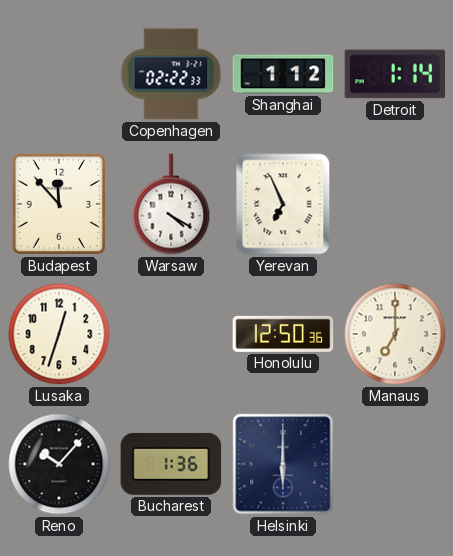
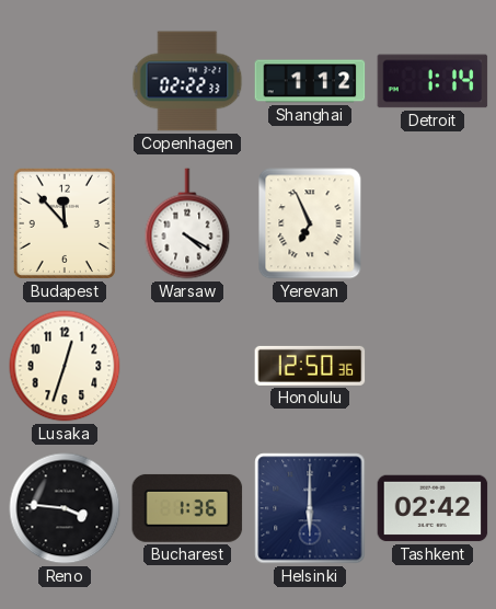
Manaus: 7:00 -> none
Reno: 10:07 -> 3:46
Tashkent: none -> 02:42
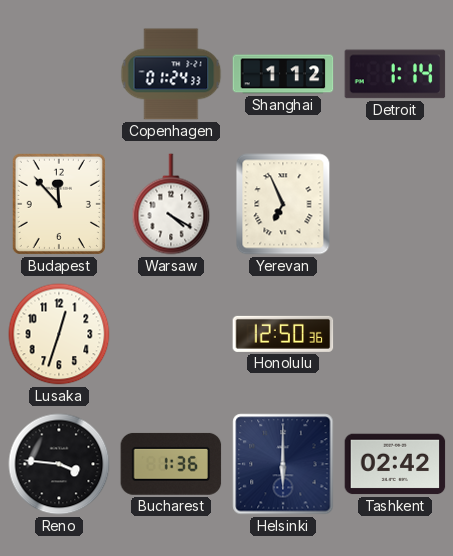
Copenhagen: 02:22 -> 01:24
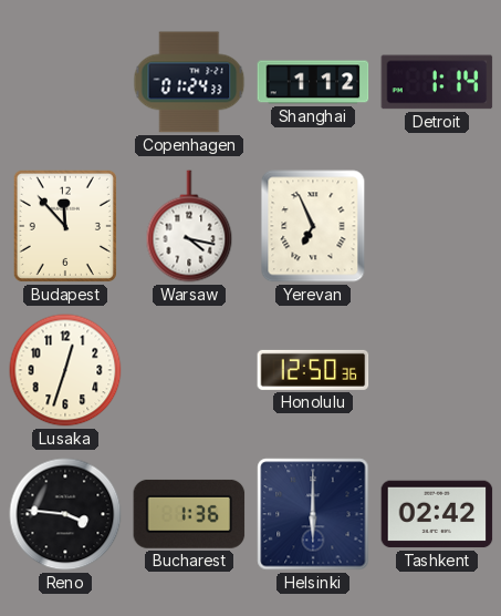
Warsaw: 4:20 -> 4:17
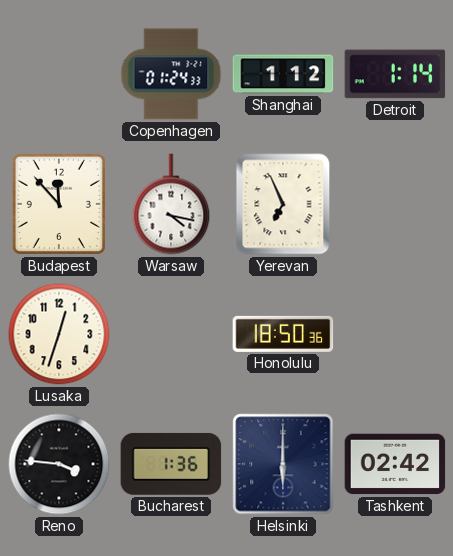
Honolulu: 12:50 -> 18:50
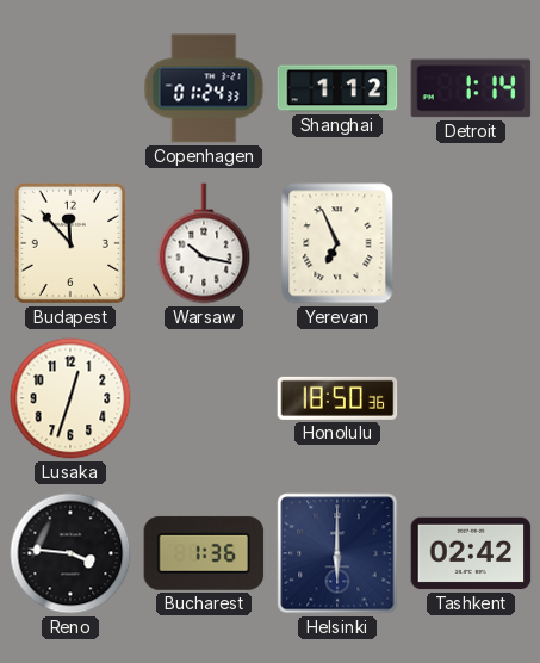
Warsaw: 4:17 -> 10:17
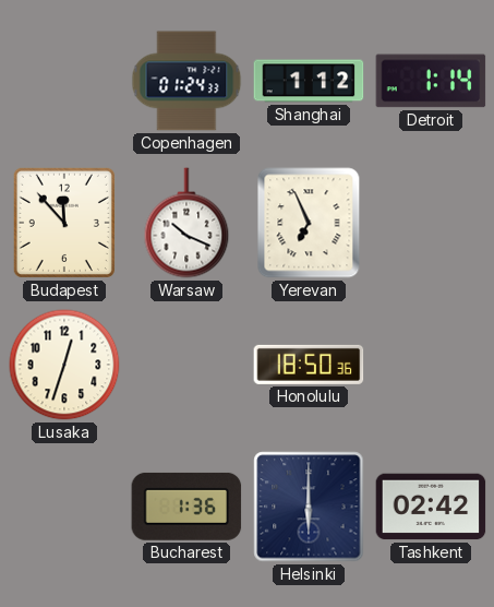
Warsaw: 10:17 -> 10:19
Reno: 3:46 -> none
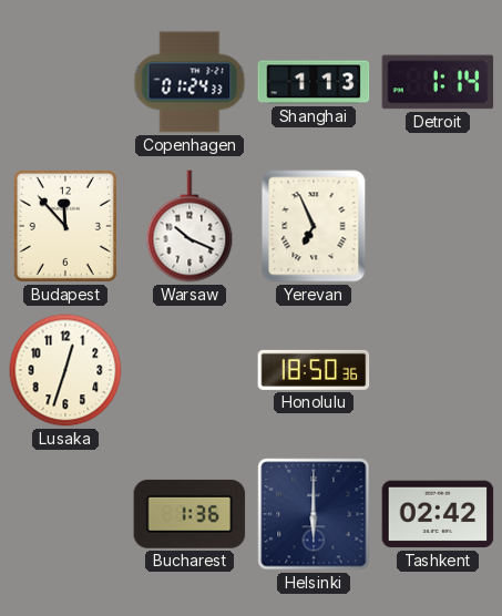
Shanghai: 1:12 -> 1:13
